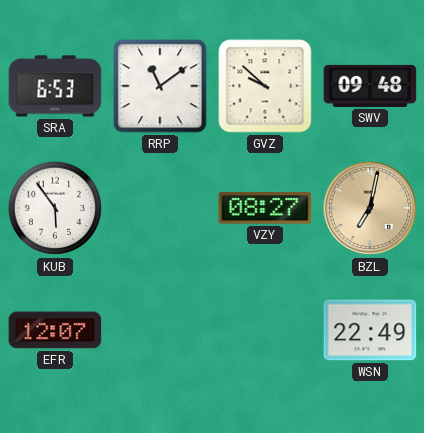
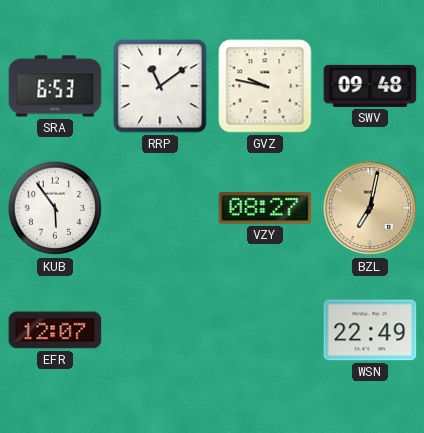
GVZ: 9:52 -> 9:47
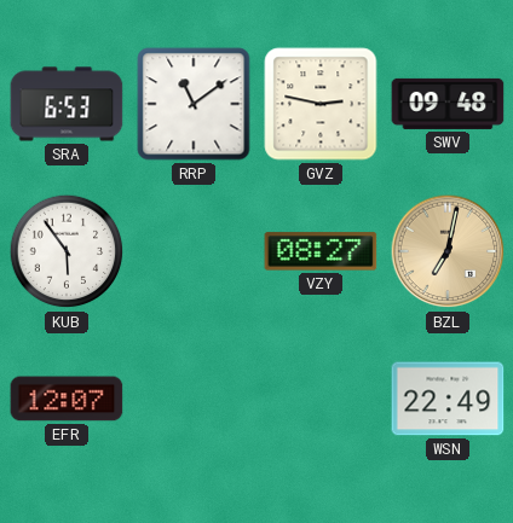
GVZ: 9:47 -> 2:47
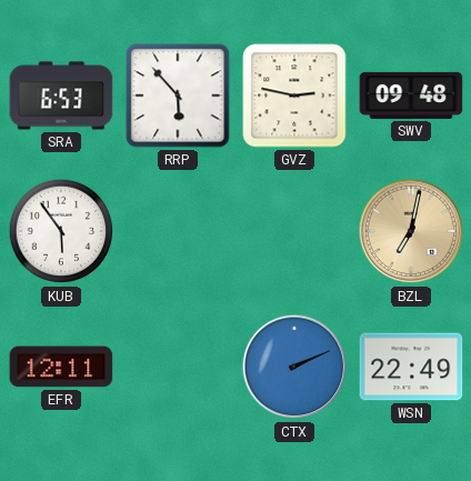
RRP: 11:09 -> 5:53
VZY: 08:27 -> none
EFR: 12:07 -> 12:11
CTX: none -> 2:11
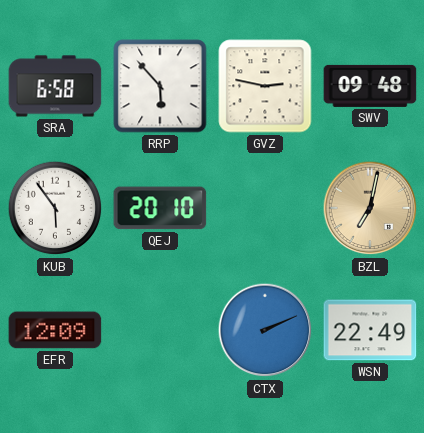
SRA: 6:53 -> 6:58
QEJ: none -> 20:10
EFR: 12:11 -> 12:09
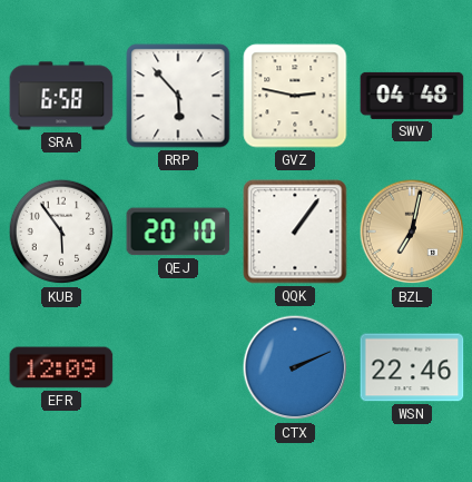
SWV: 09:48 -> 04:48
QQK: none -> 1:06
WSN: 22:49 -> 22:46
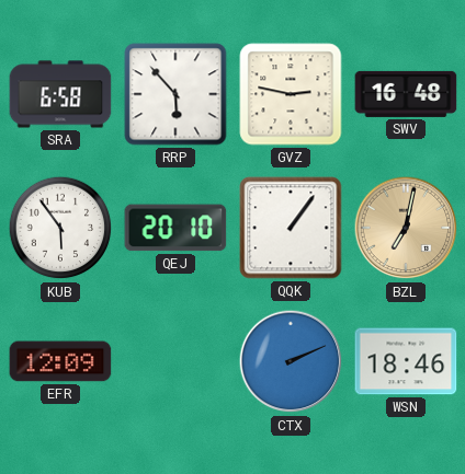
SWV: 04:48 -> 16:48
WSN: 22:46 -> 18:46
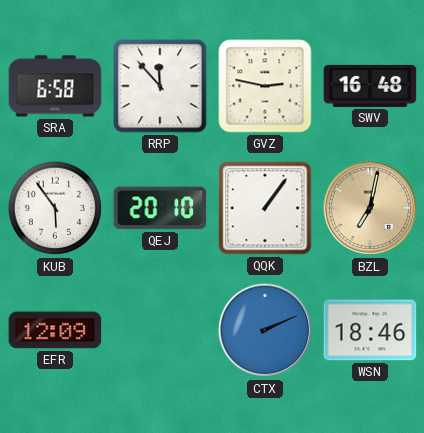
RRP: 5:53 -> 11:53
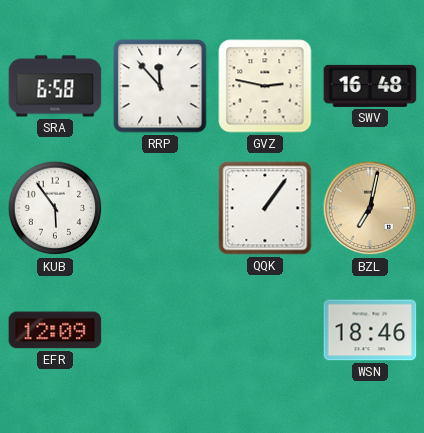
QEJ: 20:10 -> none
CTX: 2:11 -> none
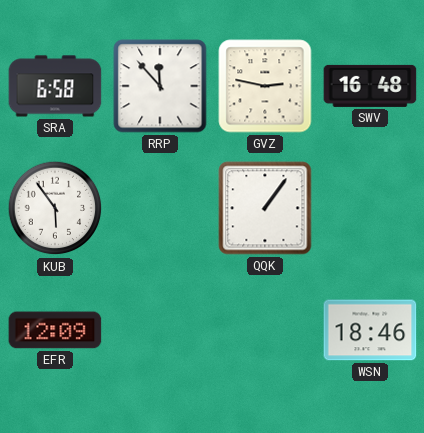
BZL: 7:02 -> none
